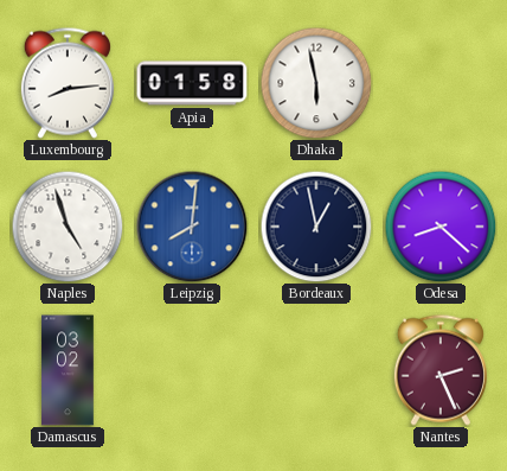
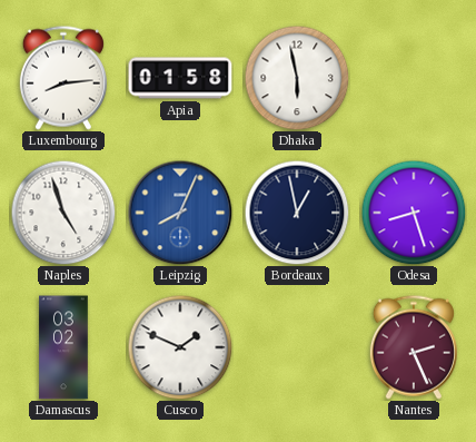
Leipzig: 8:01 -> 8:04
Odesa: 8:22 -> 8:27
Cusco: none -> 1:49
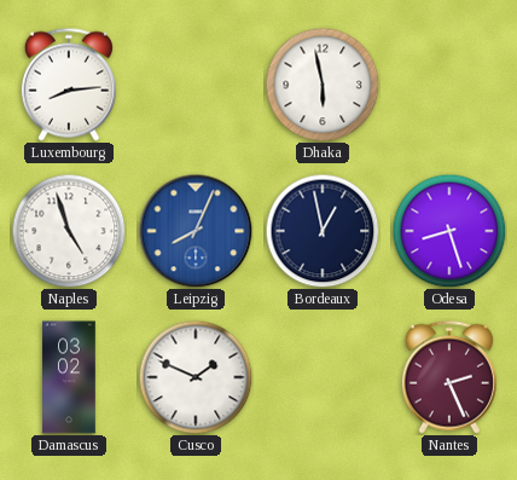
Apia: 01:58 -> none
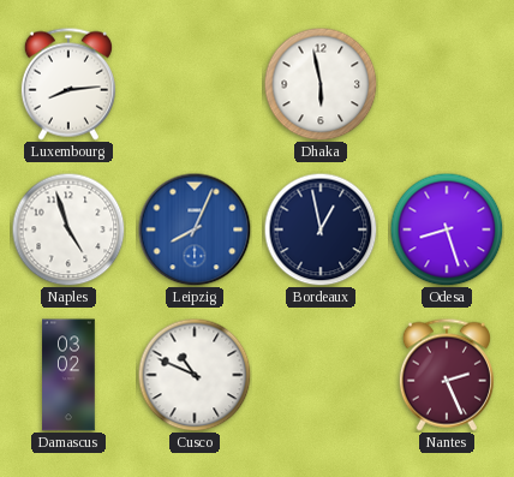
Cusco: 1:49 -> 10:49
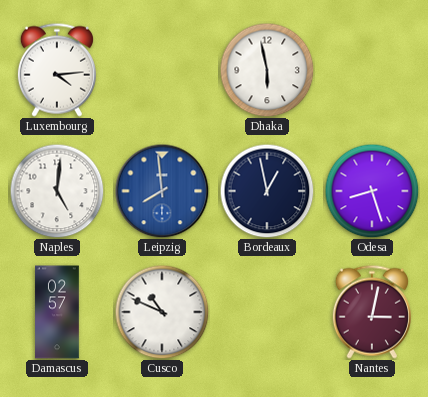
Luxembourg: 8:14 -> 4:14
Naples: 4:57 -> 5:01
Leipzig: 8:04 -> 7:59
Damascus: 03:02 -> 02:57
Nantes: 2:26 -> 3:02
